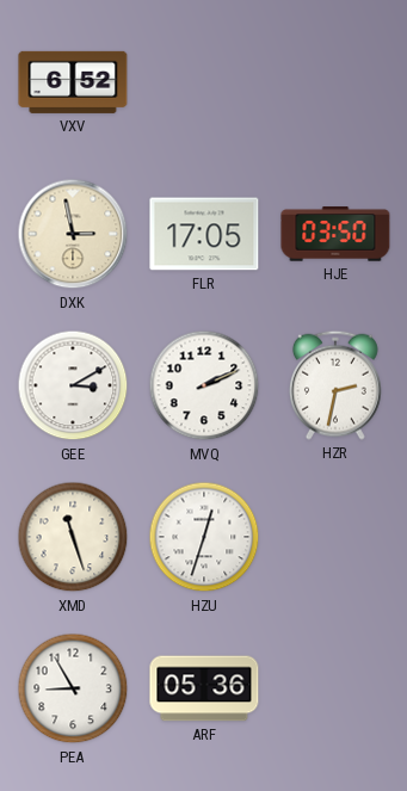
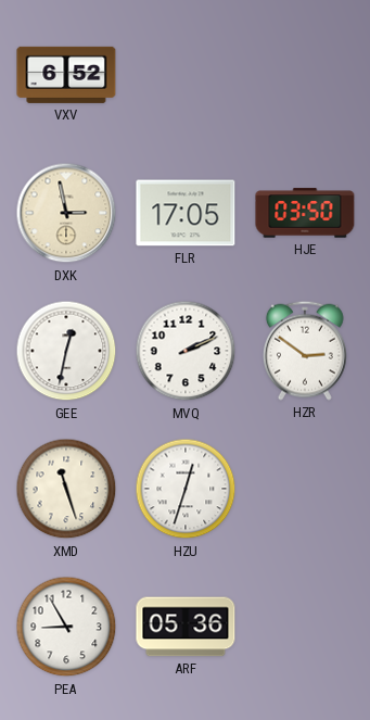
GEE: 3:10 -> 12:32
HZR: 2:32 -> 2:51
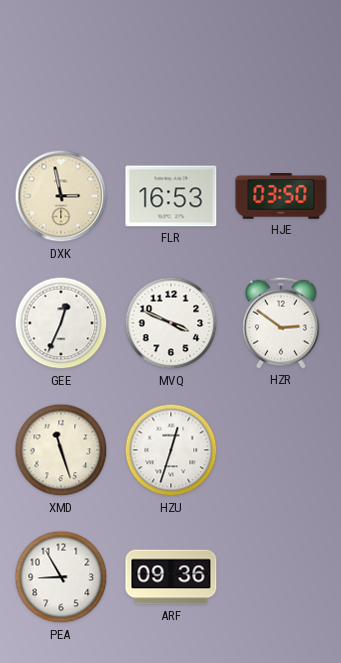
VXV: 6:52 -> none
FLR: 17:05 -> 16:53
GEE: 12:32 -> 12:34
MVQ: 2:11 -> 3:49
ARF: 05:36 -> 09:36
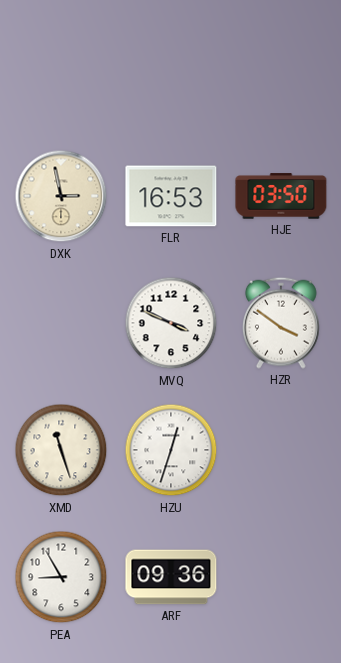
GEE: 12:34 -> none
HZR: 2:51 -> 3:51
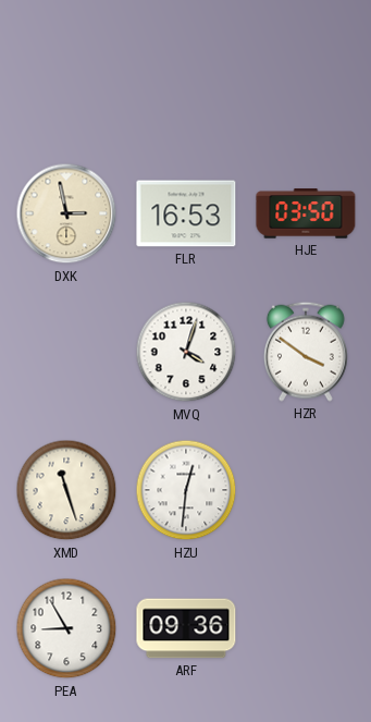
MVQ: 3:49 -> 4:03
HZU: 12:33 -> 12:31
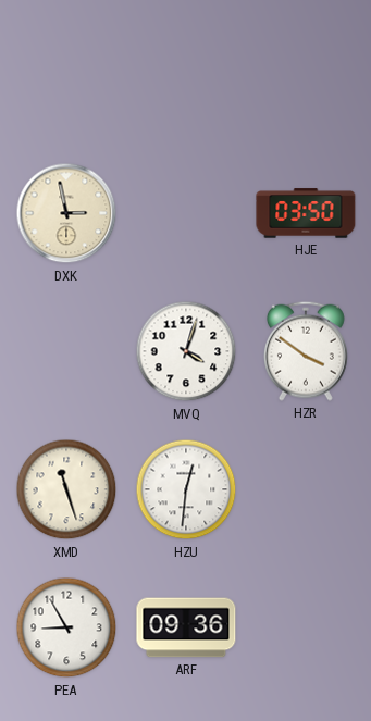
FLR: 16:53 -> none
